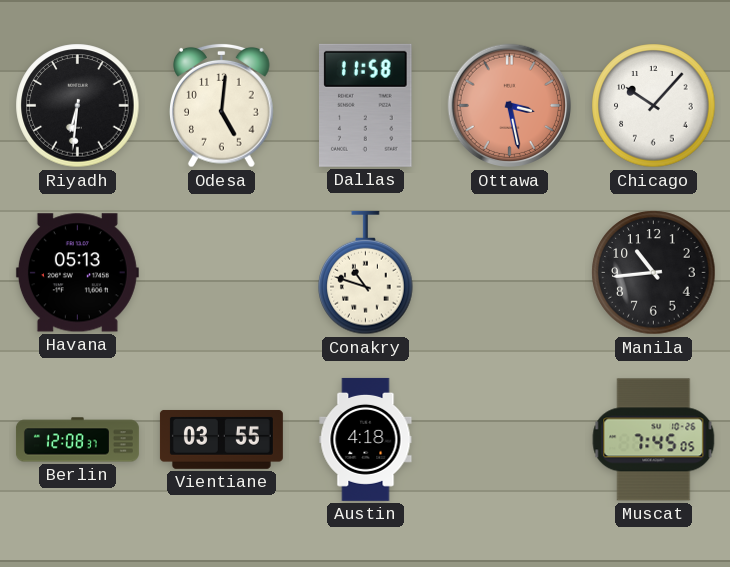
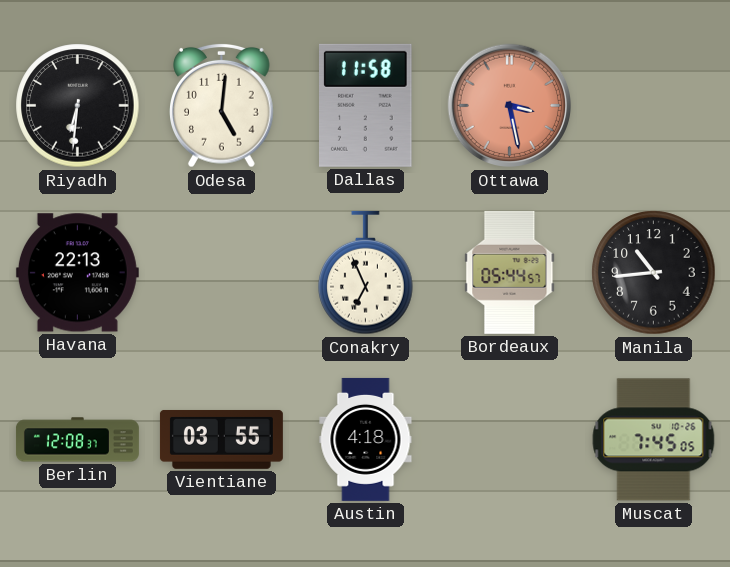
Chicago: 10:07 -> none
Havana: 05:13 -> 22:13
Conakry: 10:48 -> 6:56
Bordeaux: none -> 05:44
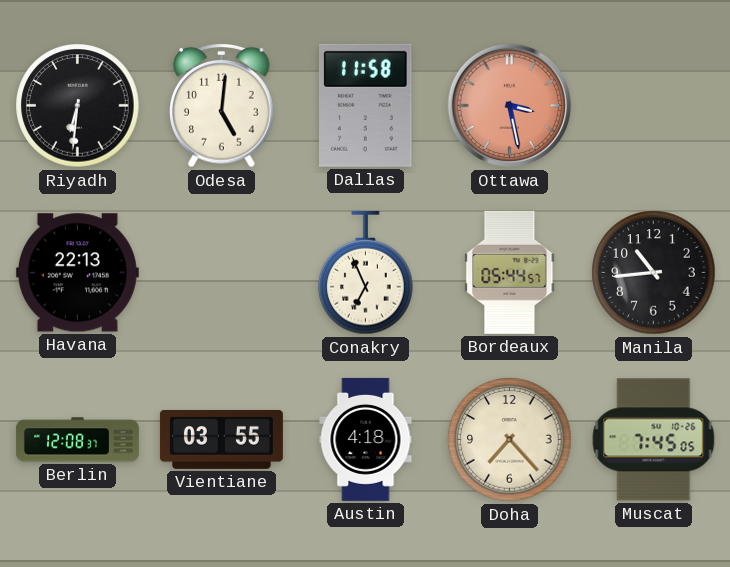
Doha: none -> 7:23
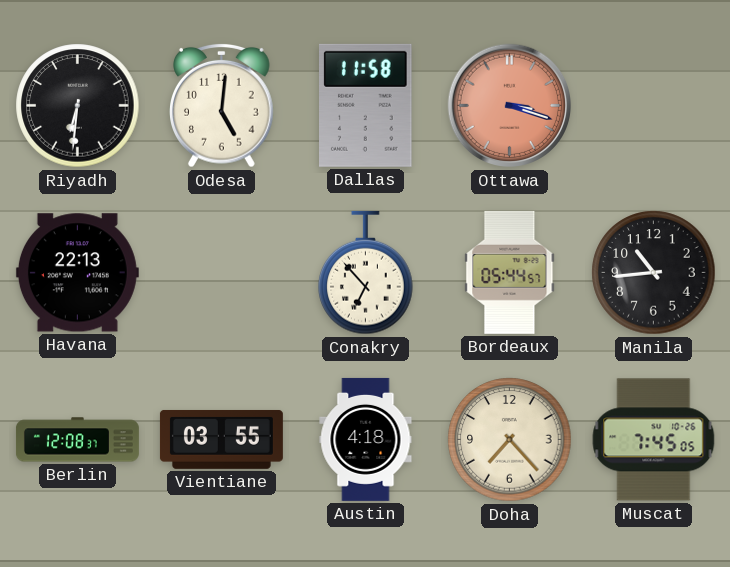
Ottawa: 3:28 -> 3:18
Conakry: 6:56 -> 6:53
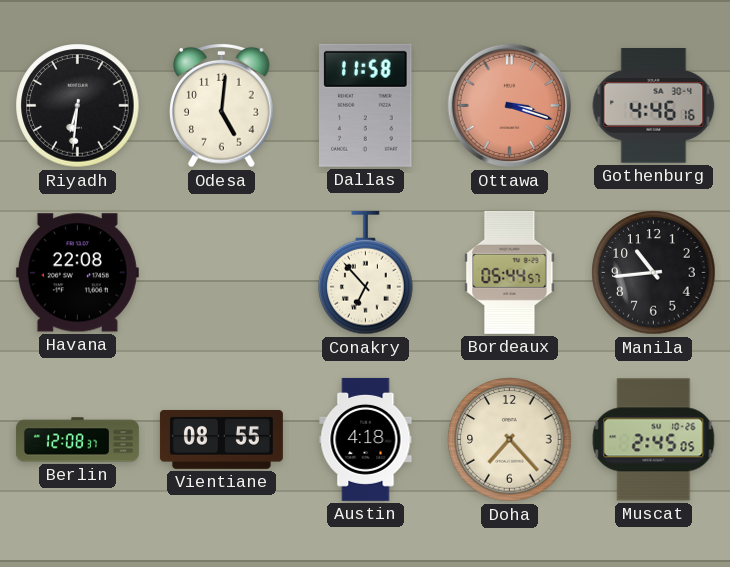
Gothenburg: none -> 4:46
Havana: 22:13 -> 22:08
Vientiane: 03:55 -> 08:55
Muscat: 7:45 -> 2:45
